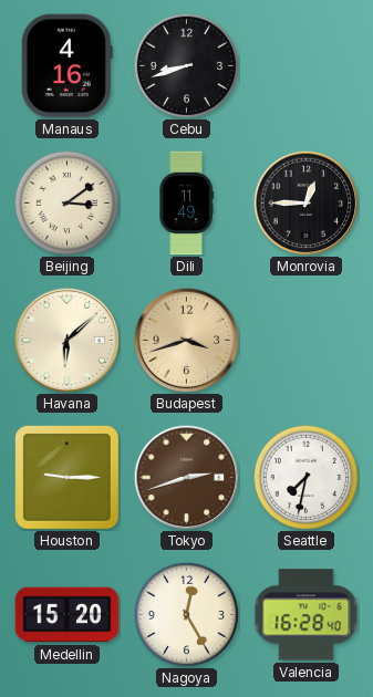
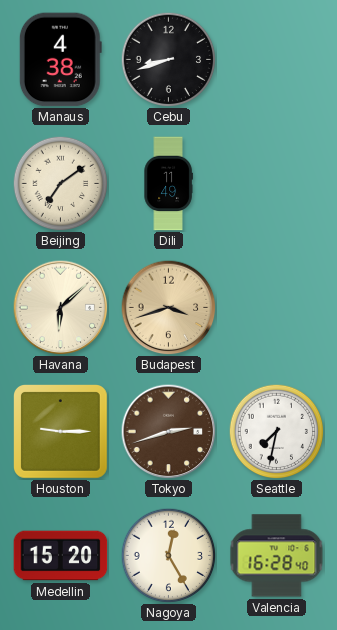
Manaus: 4:16 -> 4:38
Beijing: 3:09 -> 7:09
Monrovia: 12:45 -> none
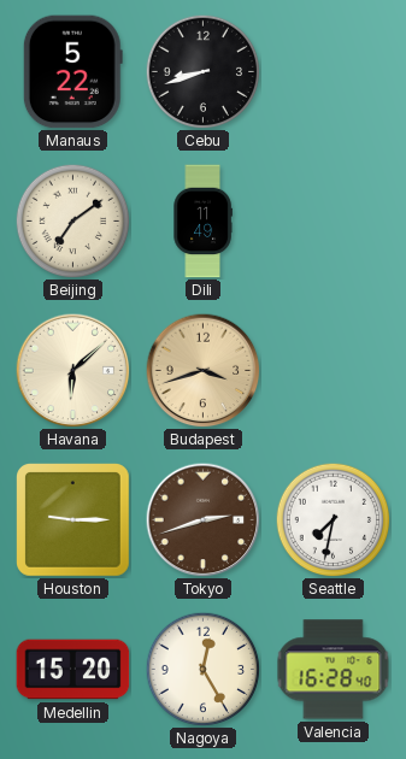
Manaus: 4:38 -> 5:22
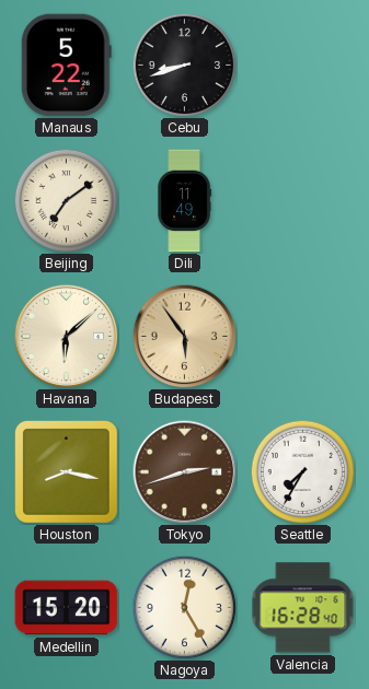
Budapest: 3:42 -> 5:54
Houston: 9:15 -> 8:17
Seattle: 7:32 -> 7:35
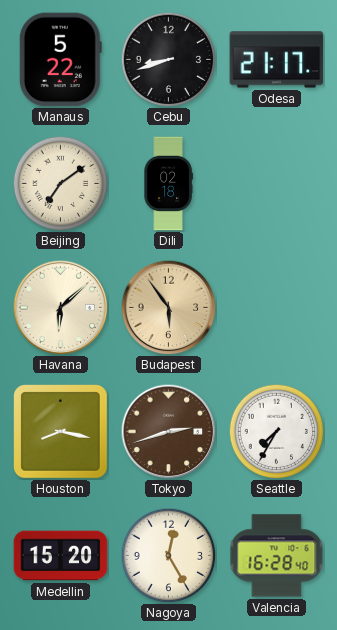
Odesa: none -> 21:17
Dili: 11:49 -> 02:18
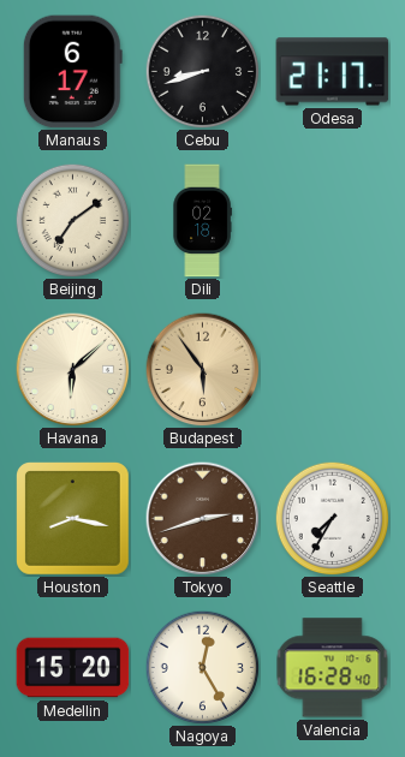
Manaus: 5:22 -> 6:17
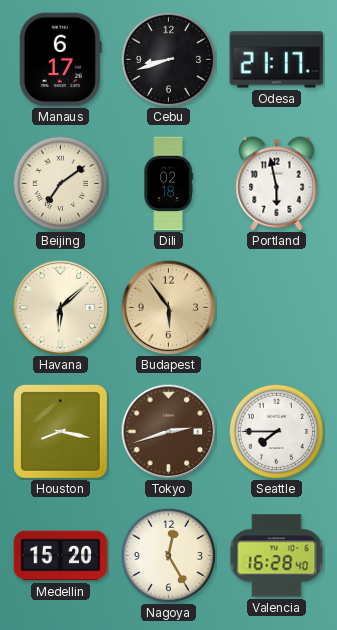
Portland: none -> 5:58
Seattle: 7:35 -> 7:45
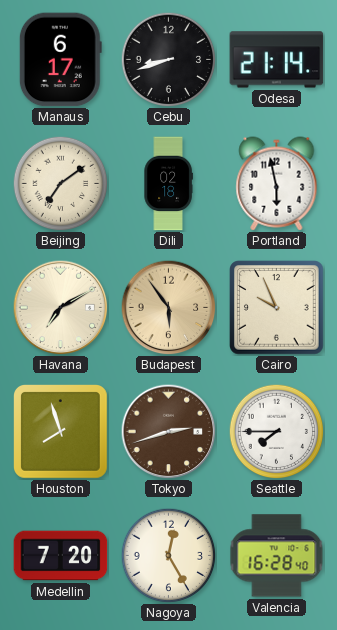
Odesa: 21:17 -> 21:14
Havana: 6:08 -> 7:10
Cairo: none -> 9:56
Houston: 8:17 -> 7:57
Medellin: 15:20 -> 7:20
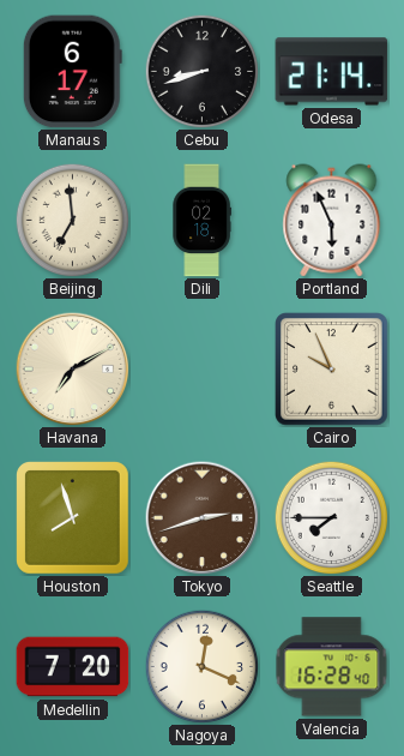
Beijing: 7:09 -> 6:59
Portland: 5:58 -> 5:56
Budapest: 5:54 -> none
Nagoya: 12:25 -> 12:19
